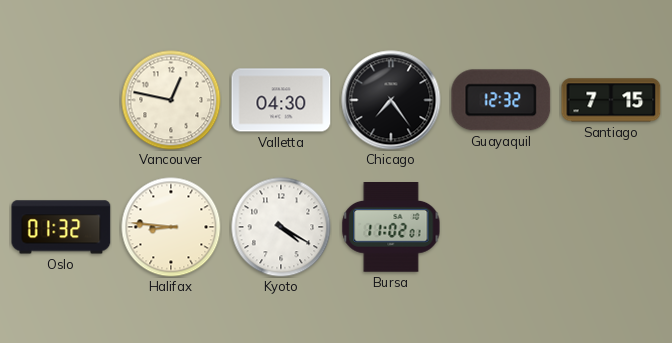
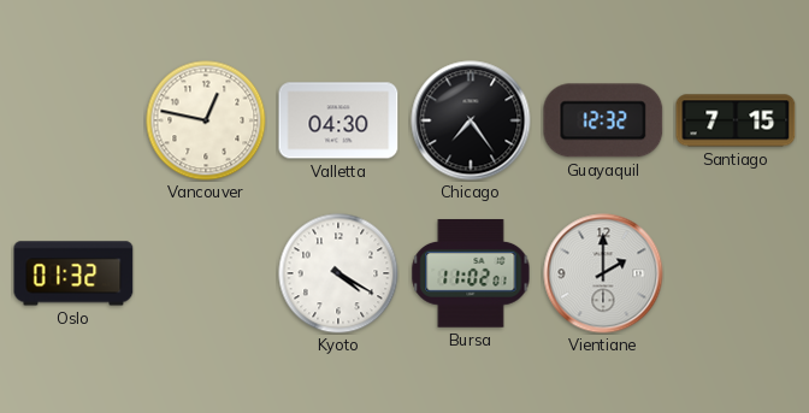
Halifax: 8:46 -> none
Vientiane: none -> 2:00
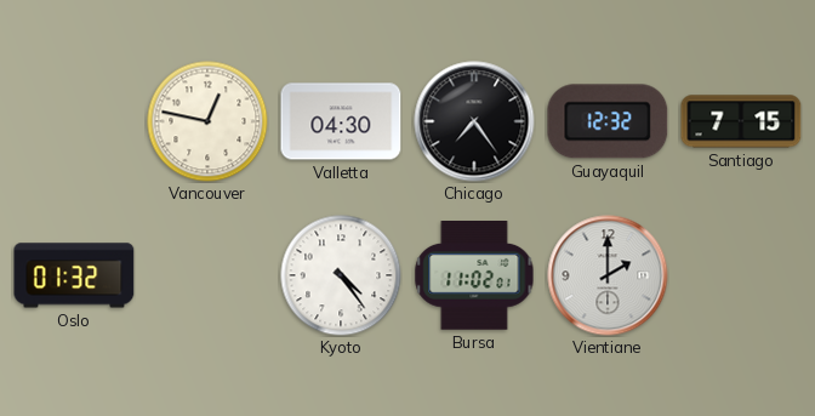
Kyoto: 4:20 -> 4:24
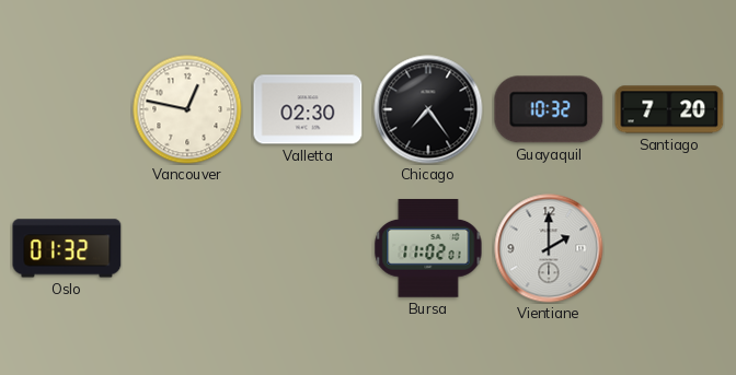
Valletta: 04:30 -> 02:30
Guayaquil: 12:32 -> 10:32
Santiago: 7:15 -> 7:20
Kyoto: 4:24 -> none
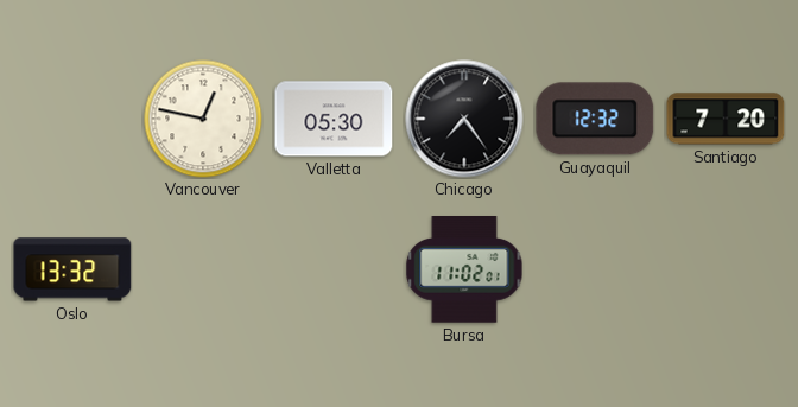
Valletta: 02:30 -> 05:30
Guayaquil: 10:32 -> 12:32
Oslo: 01:32 -> 13:32
Vientiane: 2:00 -> none
